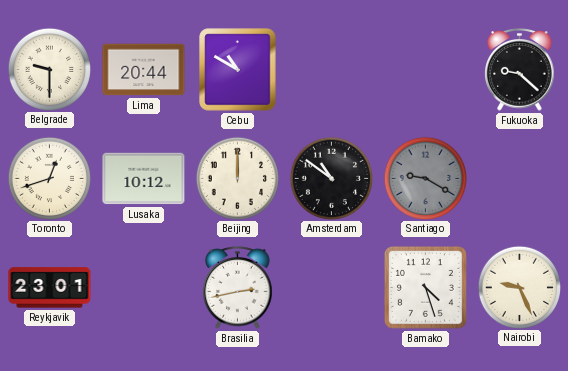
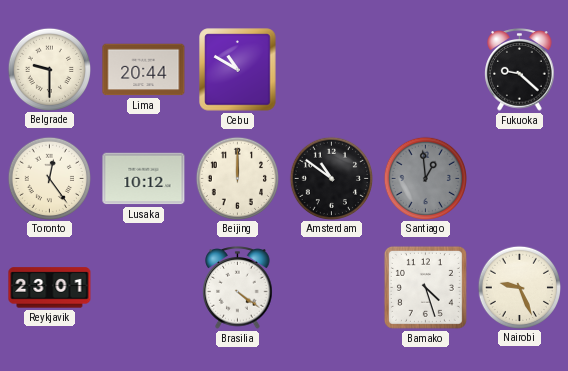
Toronto: 12:42 -> 12:24
Santiago: 9:20 -> 12:59
Brasilia: 2:43 -> 4:21
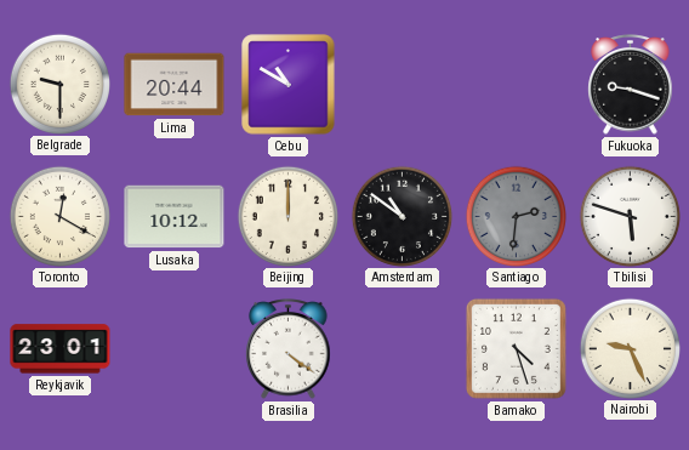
Fukuoka: 9:22 -> 9:18
Toronto: 12:24 -> 12:20
Santiago: 12:59 -> 2:31
Tbilisi: none -> 5:48
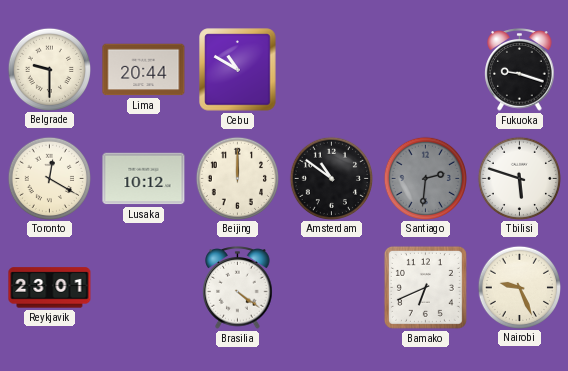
Bamako: 4:27 -> 6:41
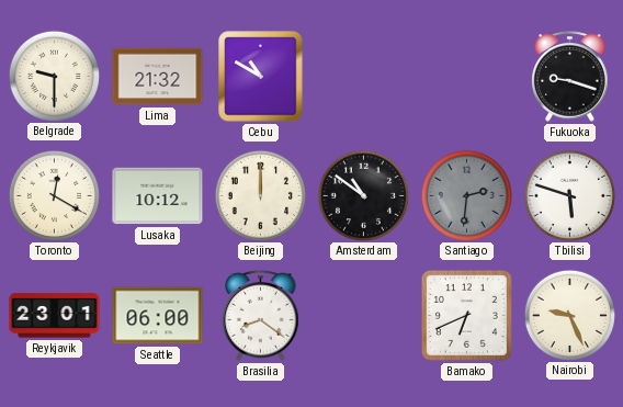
Lima: 20:44 -> 21:32
Seattle: none -> 06:00
Brasilia: 4:21 -> 8:21
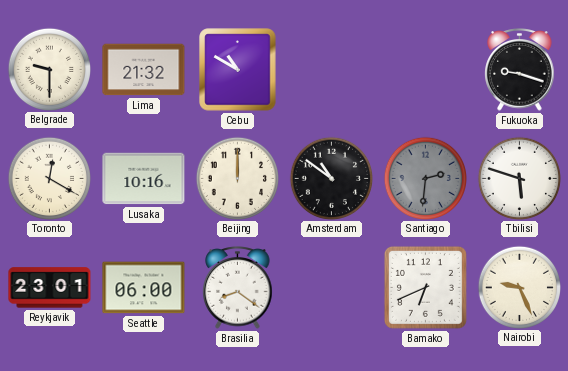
Lusaka: 10:12 -> 10:16
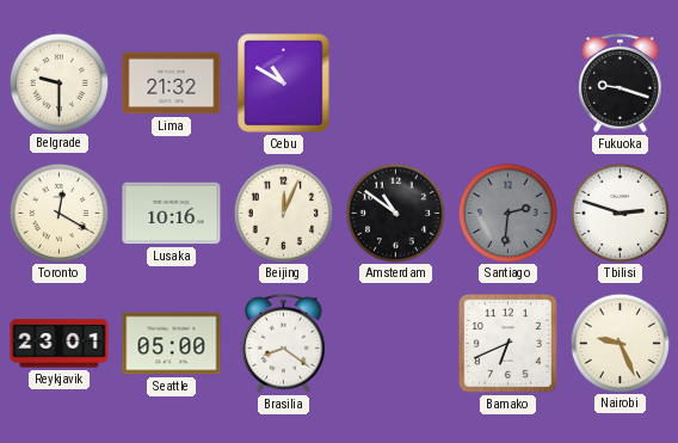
Beijing: 12:00 -> 12:04
Tbilisi: 5:48 -> 2:48
Seattle: 06:00 -> 05:00
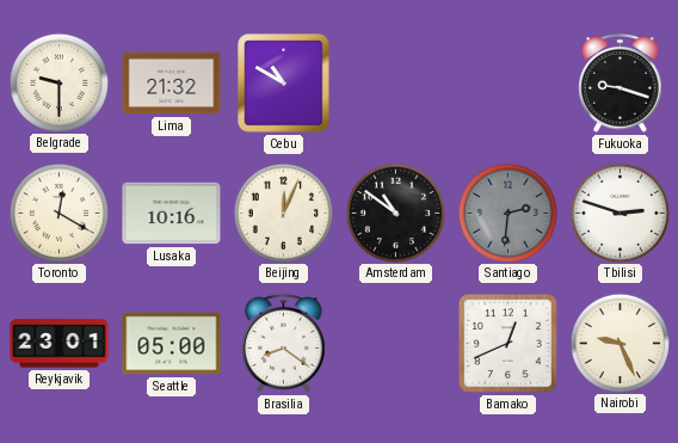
Bamako: 6:41 -> 12:41
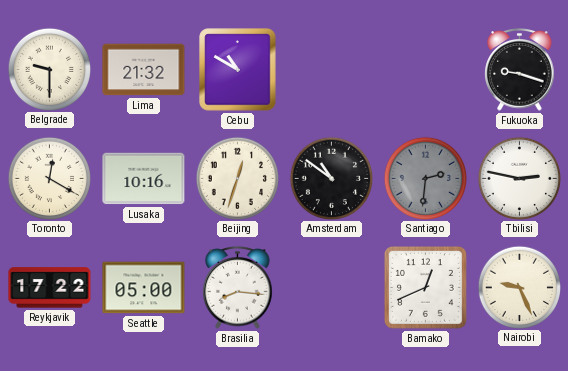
Beijing: 12:04 -> 12:33
Tbilisi: 2:48 -> 2:47
Reykjavik: 23:01 -> 17:22
Brasilia: 8:21 -> 8:16
